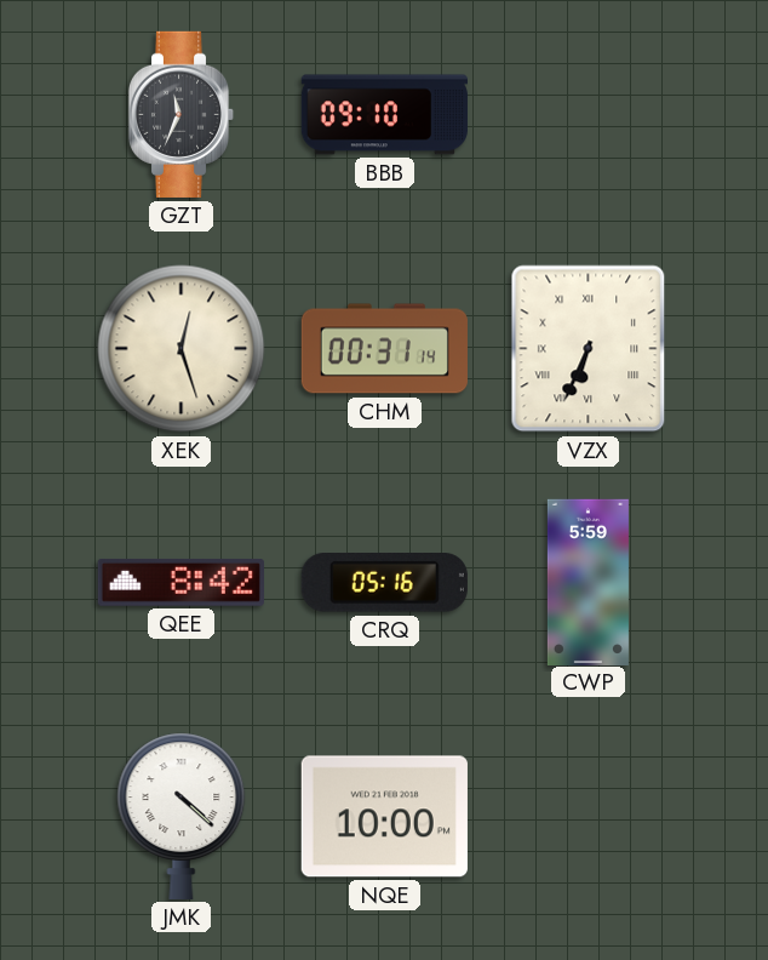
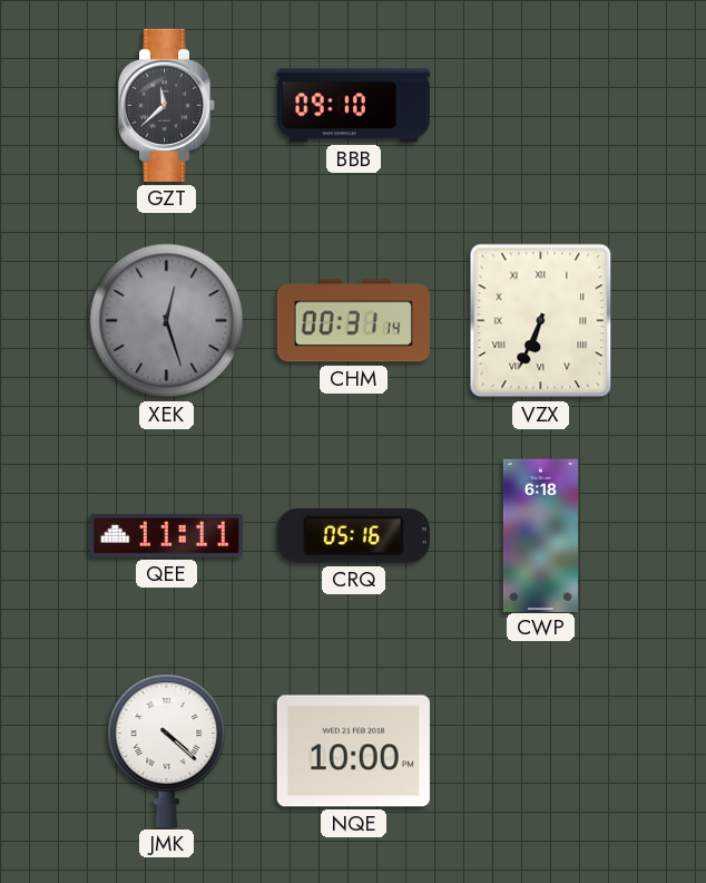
GZT: 11:34 -> 11:38
XEK dial: cream -> grey
QEE: 8:42 -> 11:11
CWP: 5:59 -> 6:18
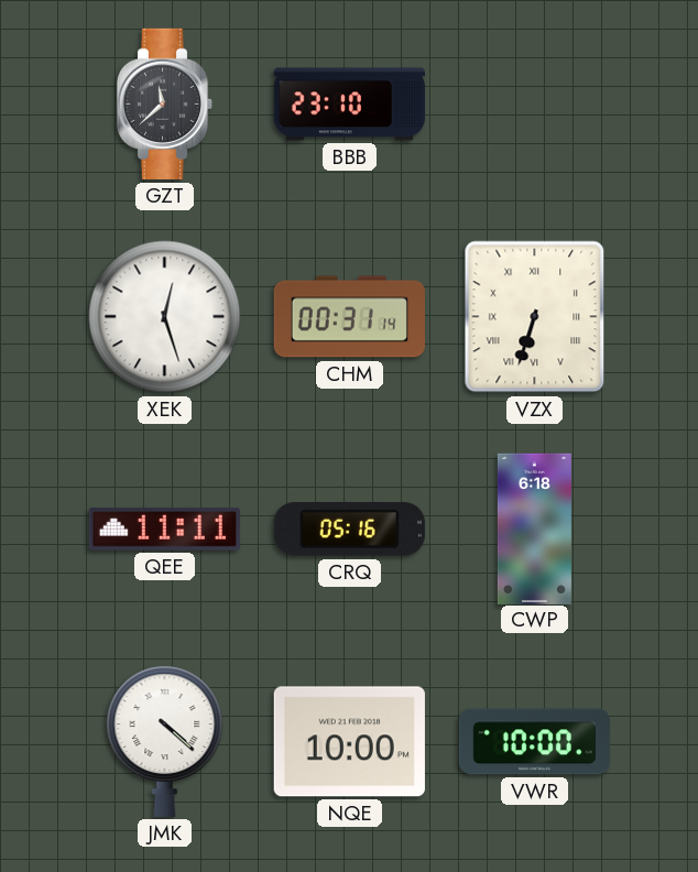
BBB: 09:10 -> 23:10
XEK dial: grey -> white
VZX: 6:34 -> 6:33
VWR: none -> 10:00
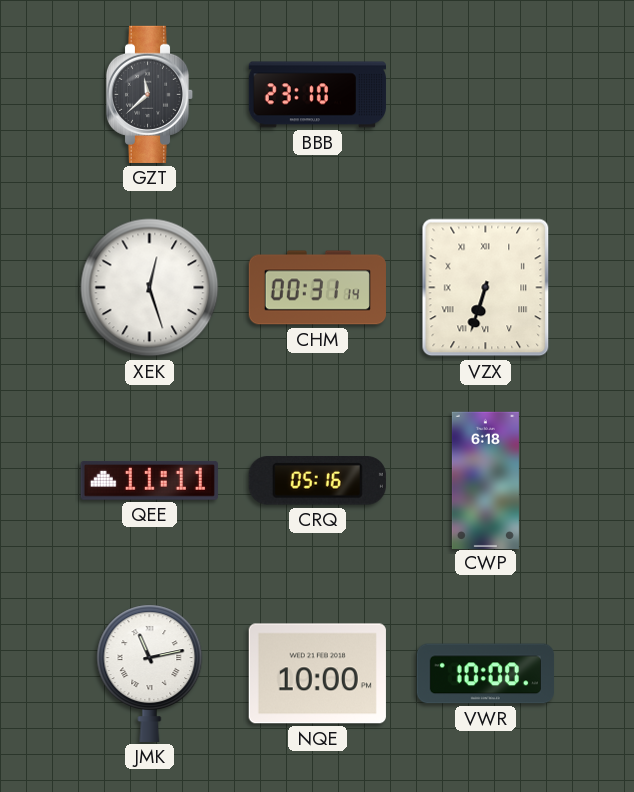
JMK: 4:22 -> 11:13
